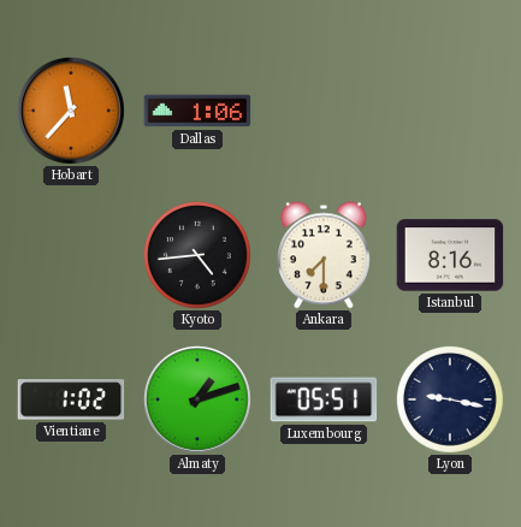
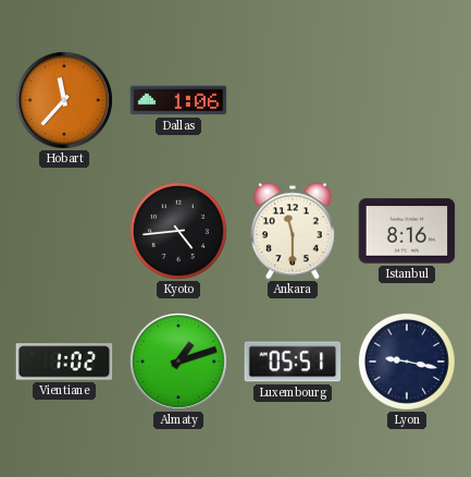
Ankara: 7:30 -> 11:30
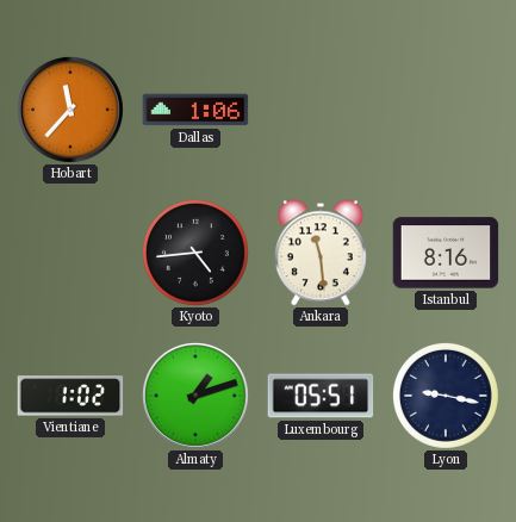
Ankara: 11:30 -> 11:29
